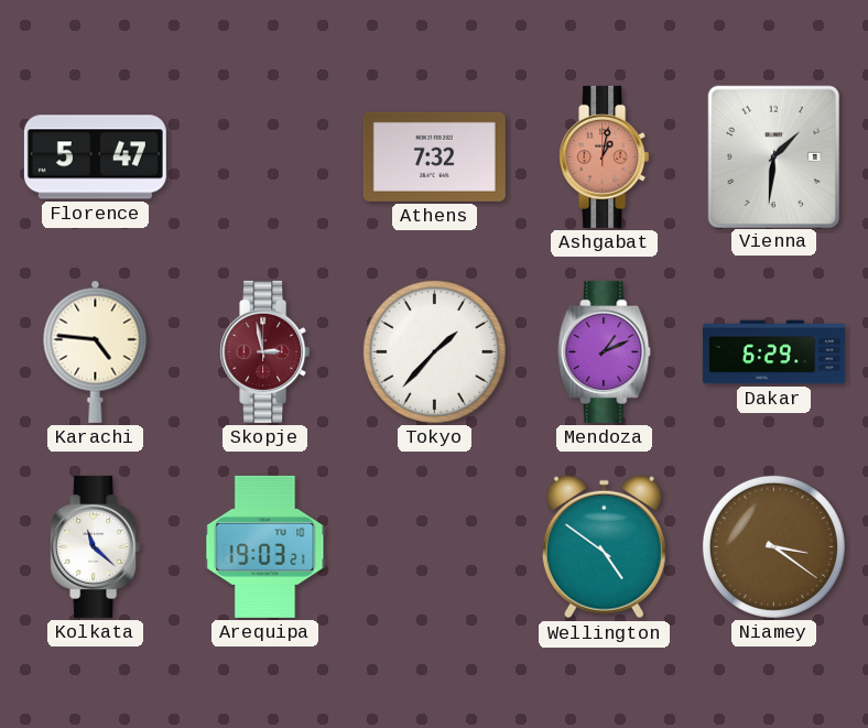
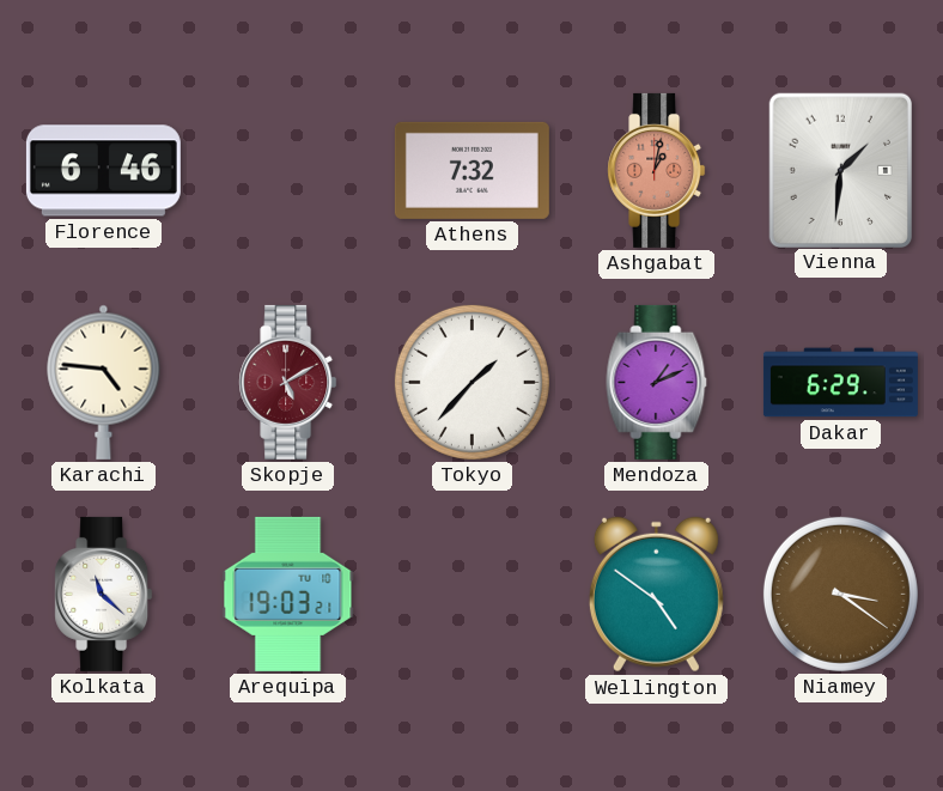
Florence: 5:47 -> 6:46
Skopje: 2:58 -> 5:10
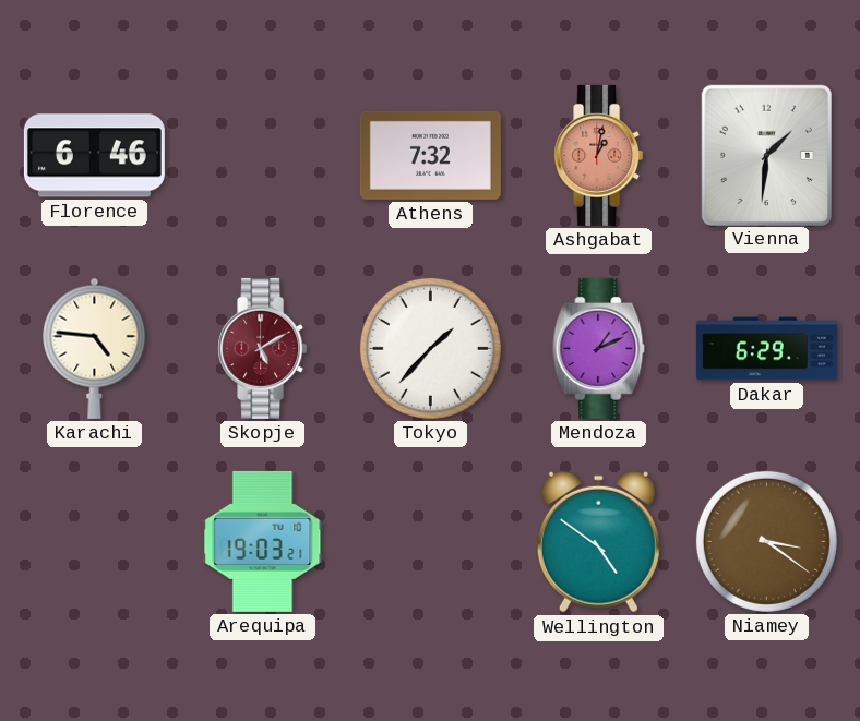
Kolkata: 11:22 -> none
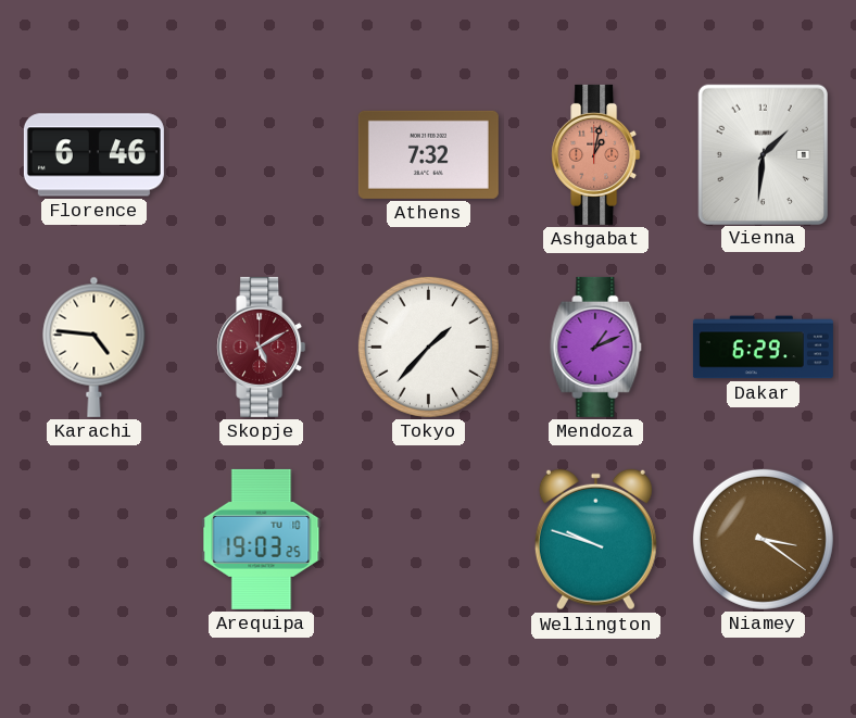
Arequipa: 19:03:21 -> 19:03:25
Wellington: 4:51 -> 9:48
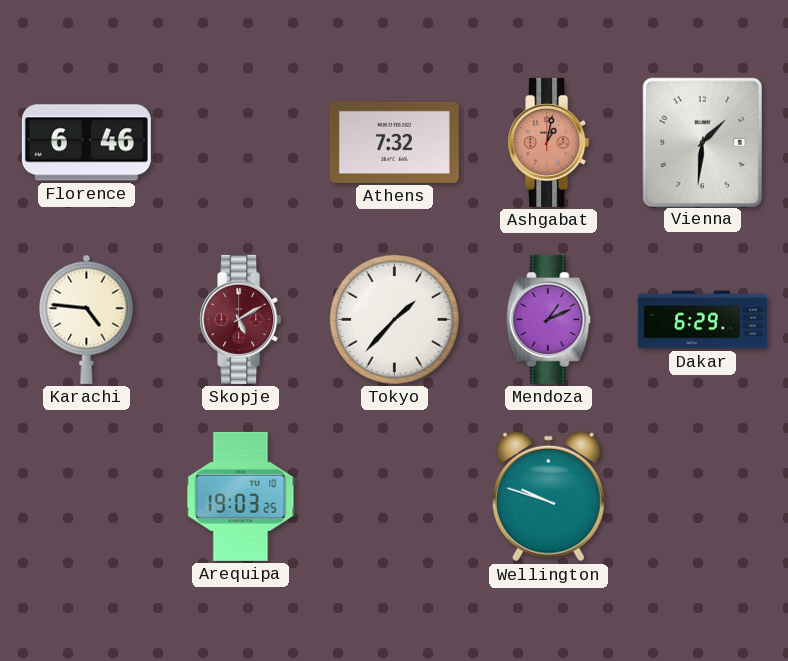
Niamey: 3:21 -> none
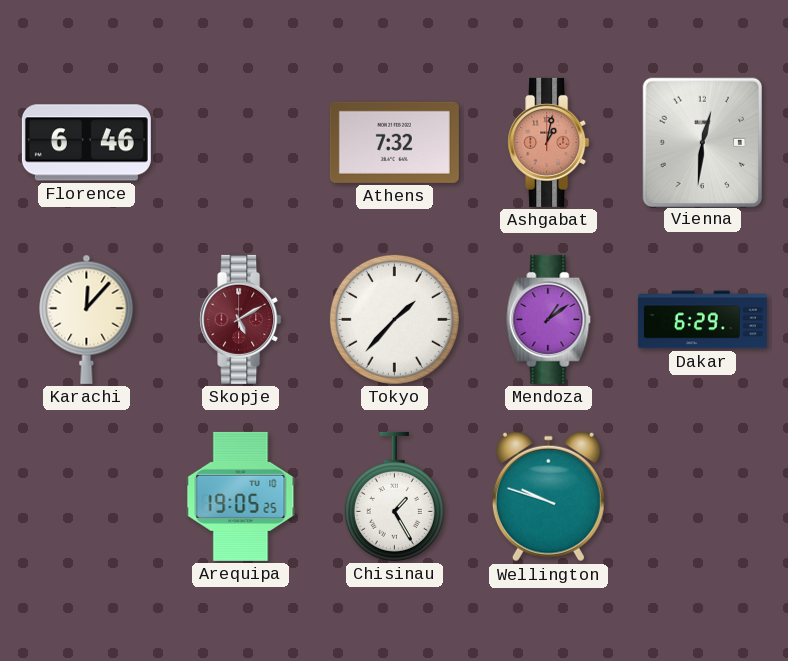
Vienna: 1:31 -> 12:31
Karachi: 4:46 -> 12:07
Mendoza: 1:11 -> 1:09
Arequipa: 19:03 -> 19:05
Chisinau: none -> 1:25
